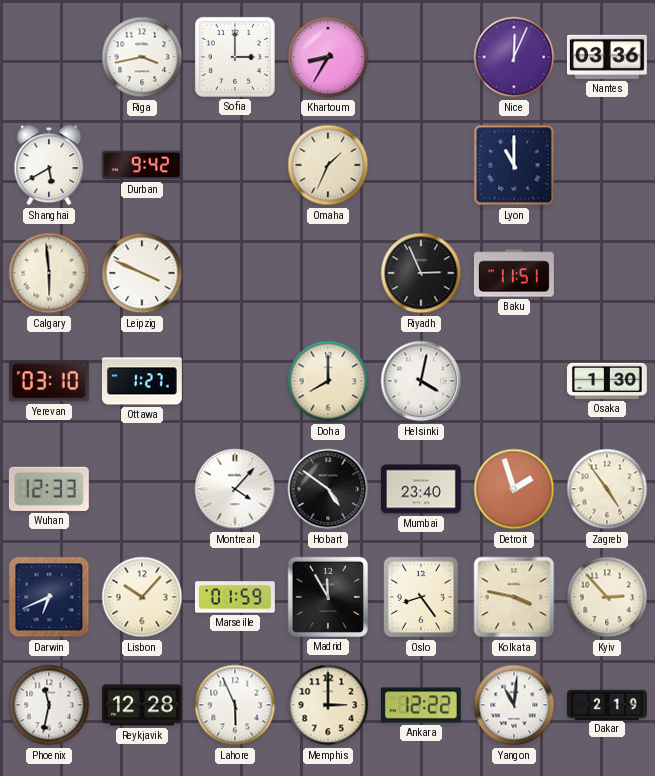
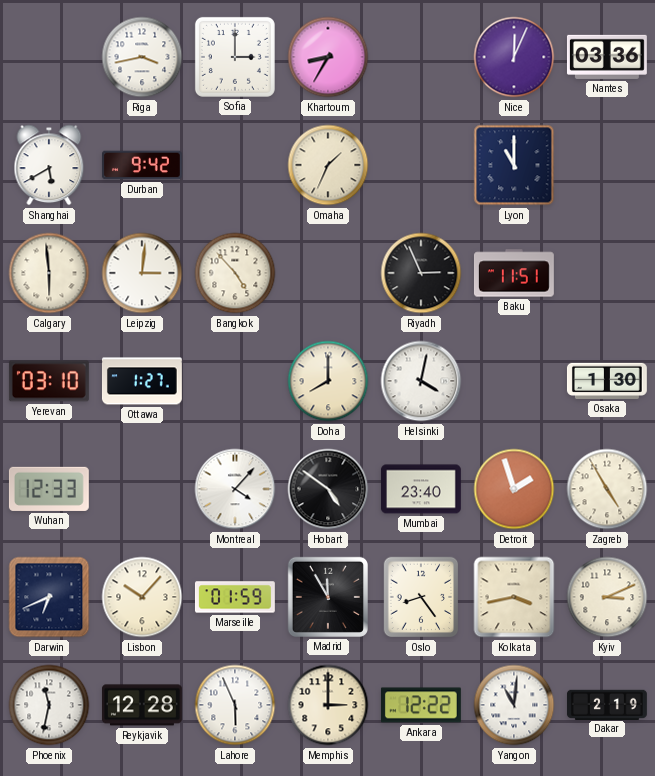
Leipzig: 3:49 -> 3:01
Bangkok: none -> 4:53
Zagreb: 4:54 -> 4:55
Kolkata: 3:47 -> 3:43
Kyiv: 2:53 -> 3:11
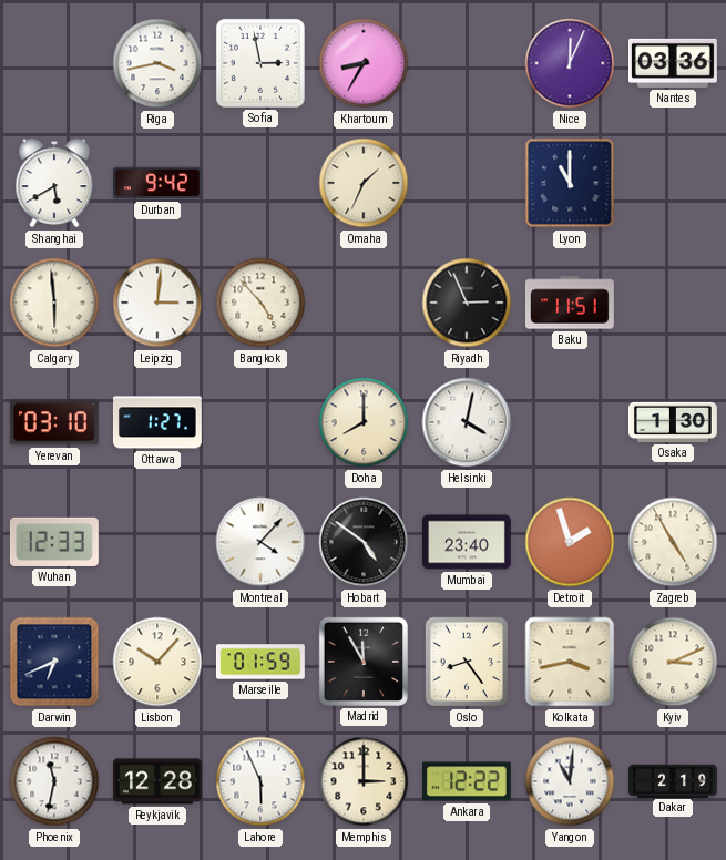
Sofia: 3:00 -> 2:58
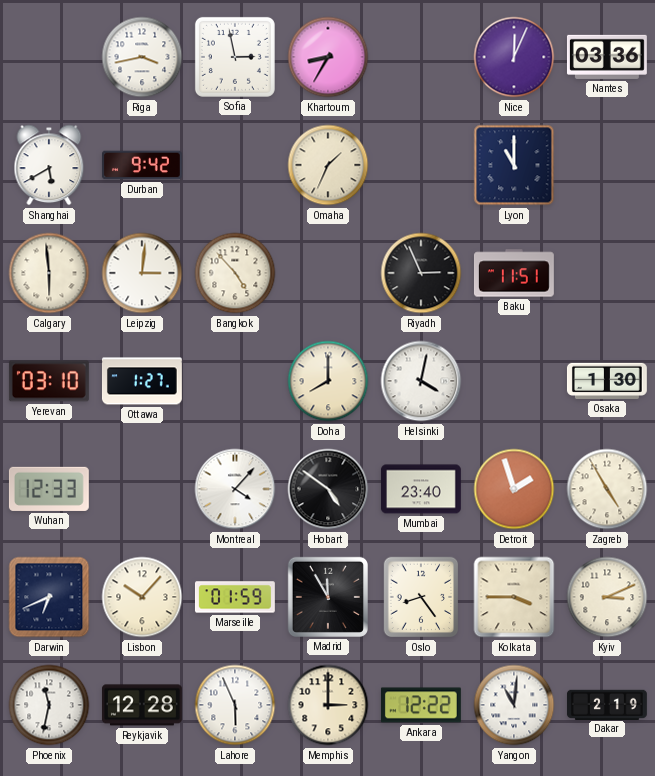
Kolkata: 3:43 -> 3:45
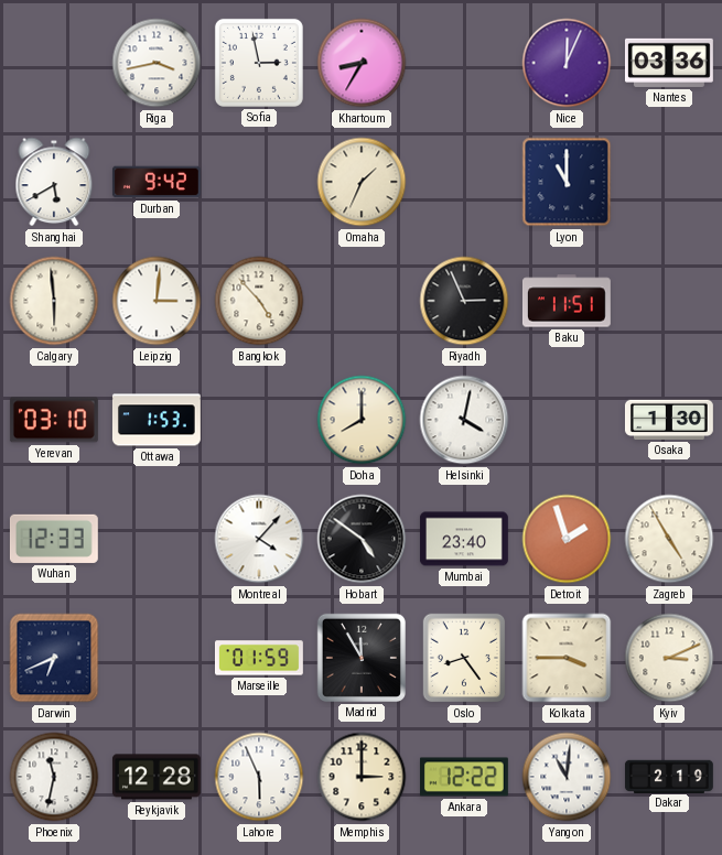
Ottawa: 1:27 -> 1:53
Lisbon: 10:07 -> none
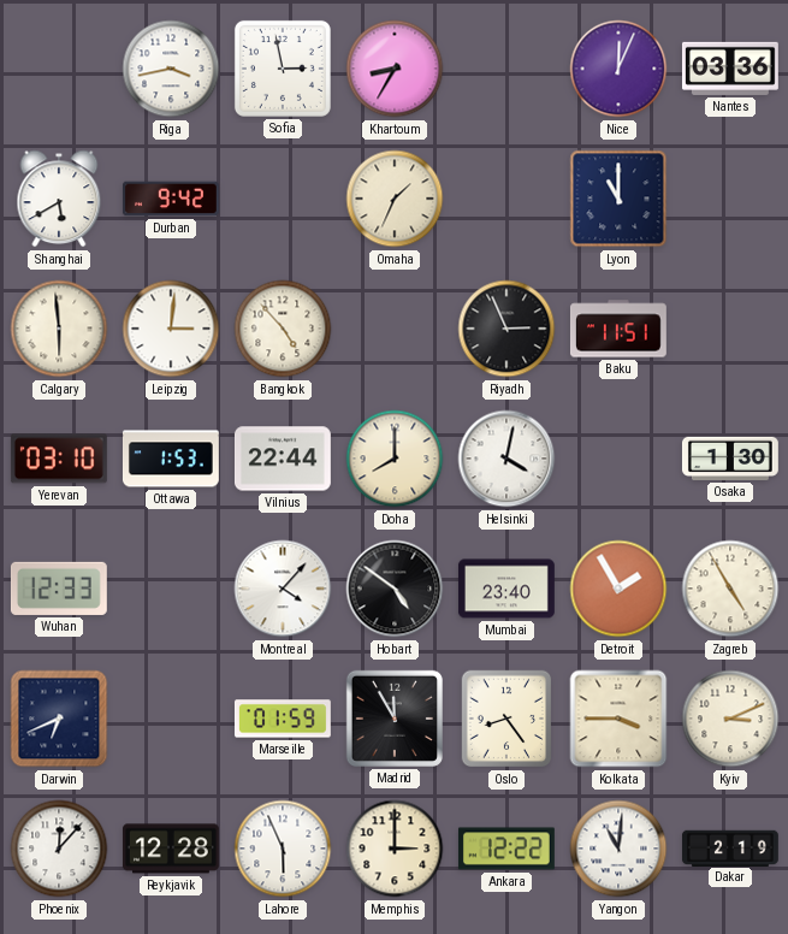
Vilnius: none -> 22:44
Detroit: 1:57 -> 1:55
Phoenix: 11:32 -> 12:07
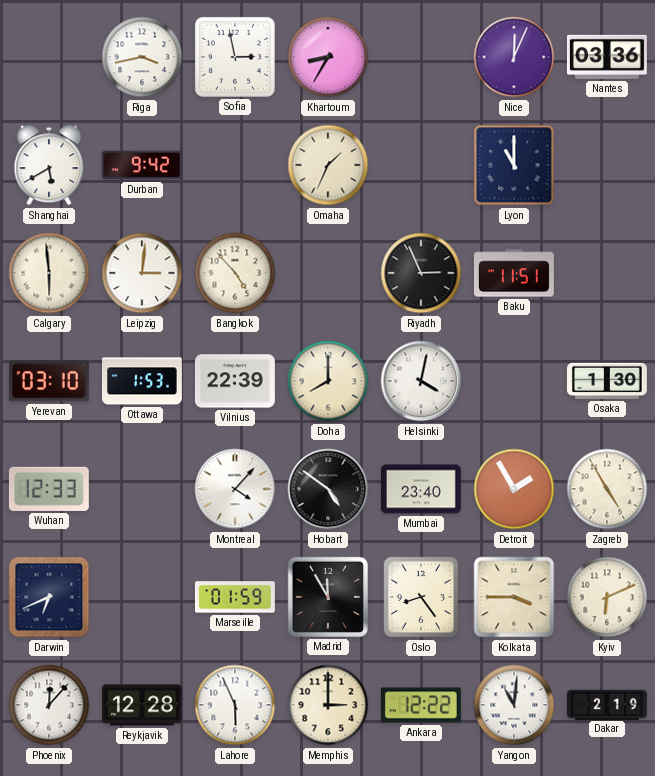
Vilnius: 22:44 -> 22:39
Kyiv: 3:11 -> 6:11
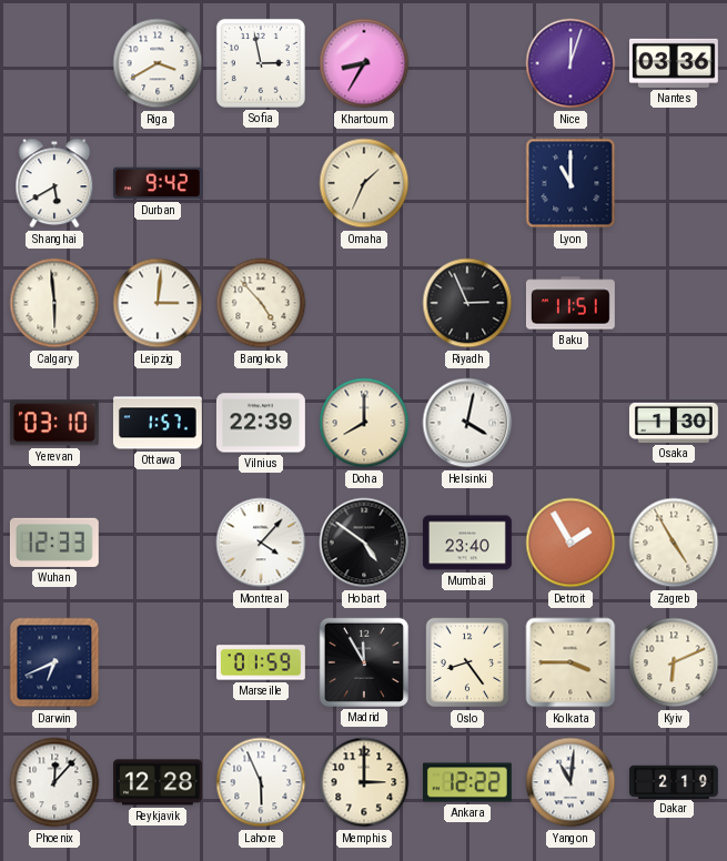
Riga: 3:43 -> 3:40
Nice: 12:04 -> 12:03
Ottawa: 1:53 -> 1:57
